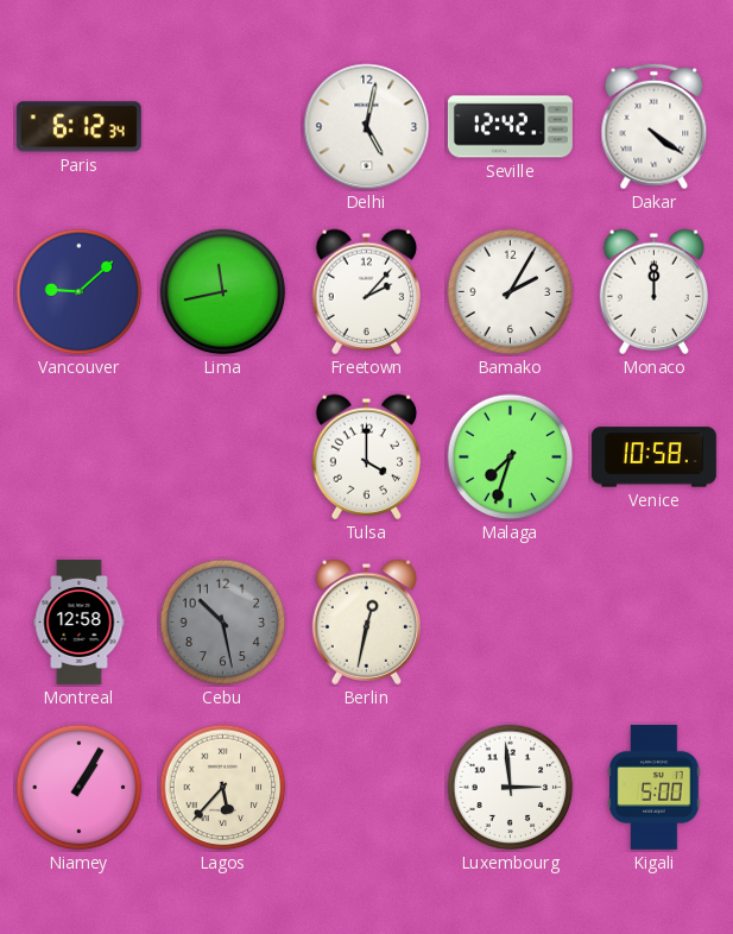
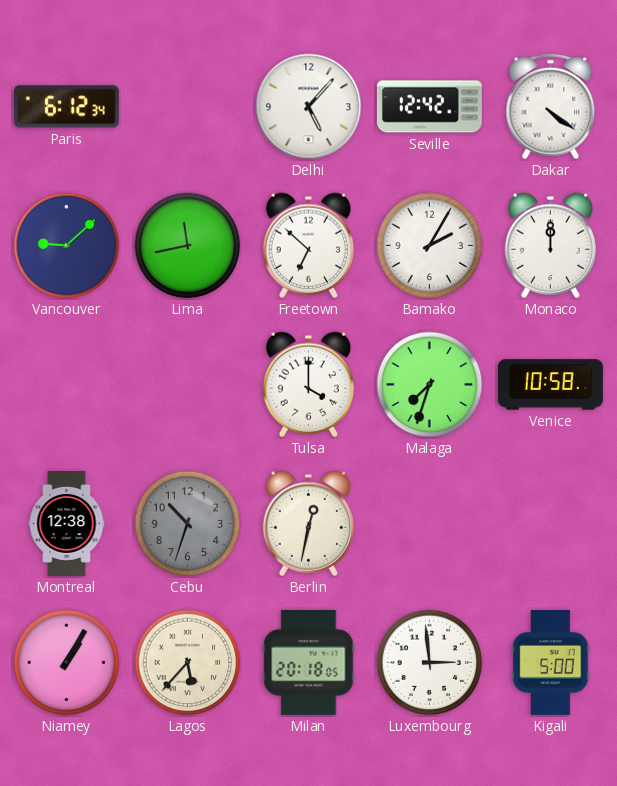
Delhi: 5:02 -> 5:07
Freetown: 2:07 -> 6:52
Montreal: 12:58 -> 12:38
Cebu: 10:28 -> 10:33
Milan: none -> 20:18
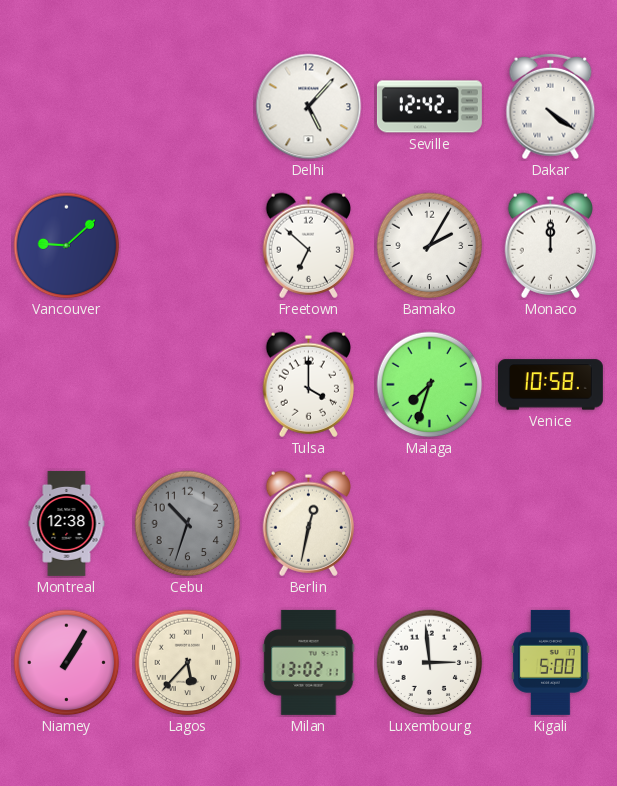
Paris: 6:12 -> none
Lima: 11:43 -> none
Milan: 20:18 -> 13:02
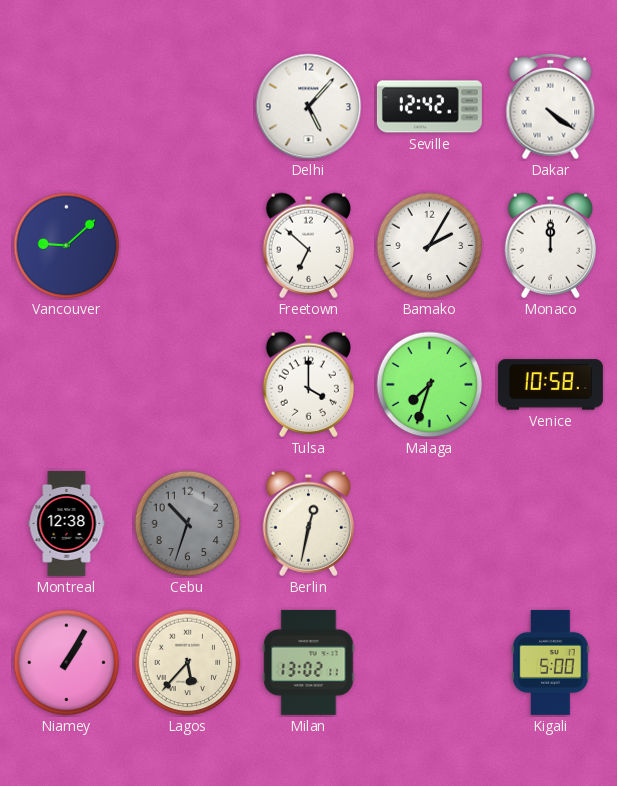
Luxembourg: 2:59 -> none
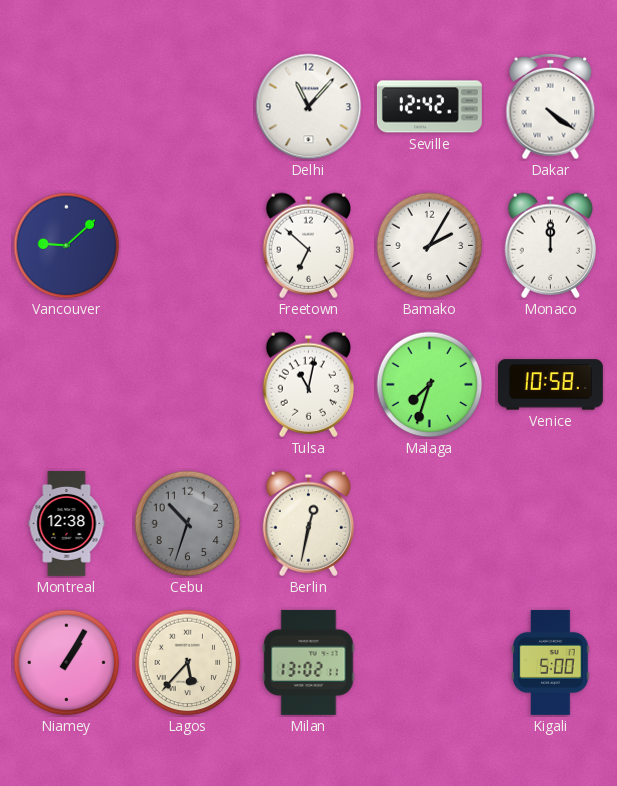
Delhi: 5:07 -> 11:07
Tulsa: 4:00 -> 11:02
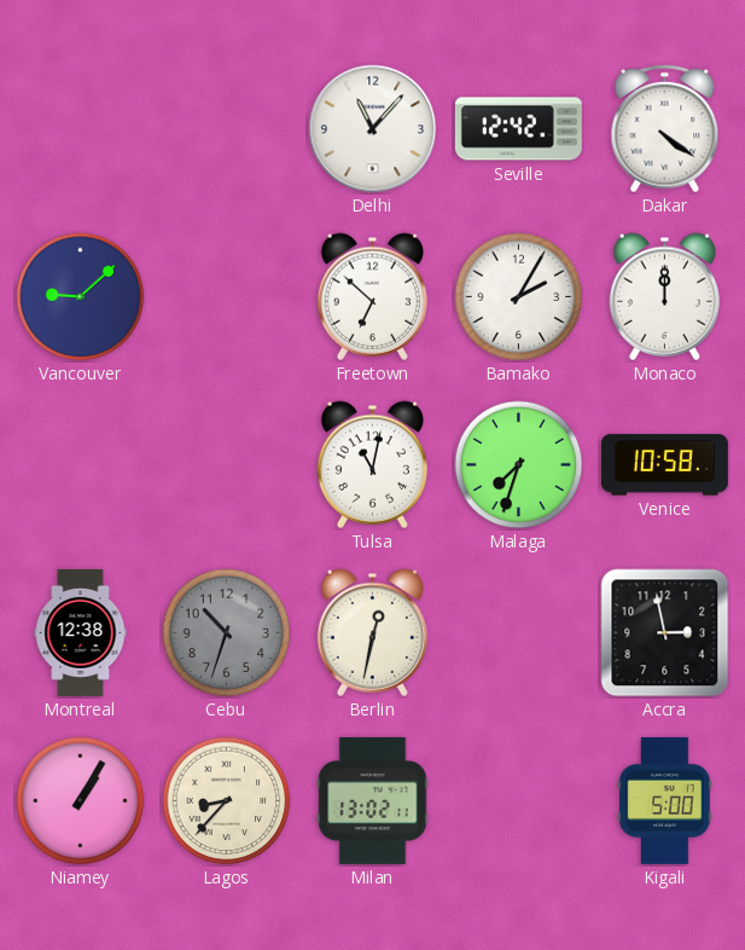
Accra: none -> 2:58
Lagos: 5:37 -> 8:37
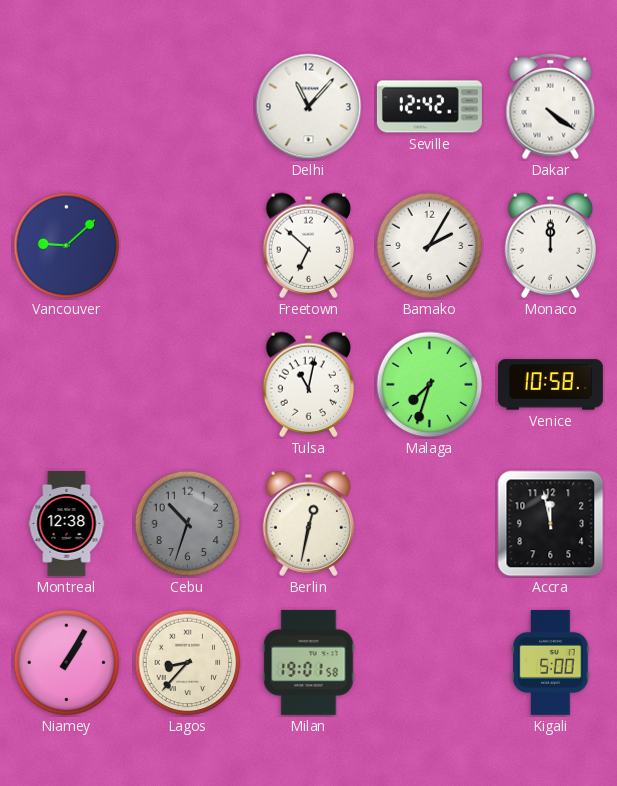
Accra: 2:58 -> 11:58
Milan: 13:02 -> 19:01
